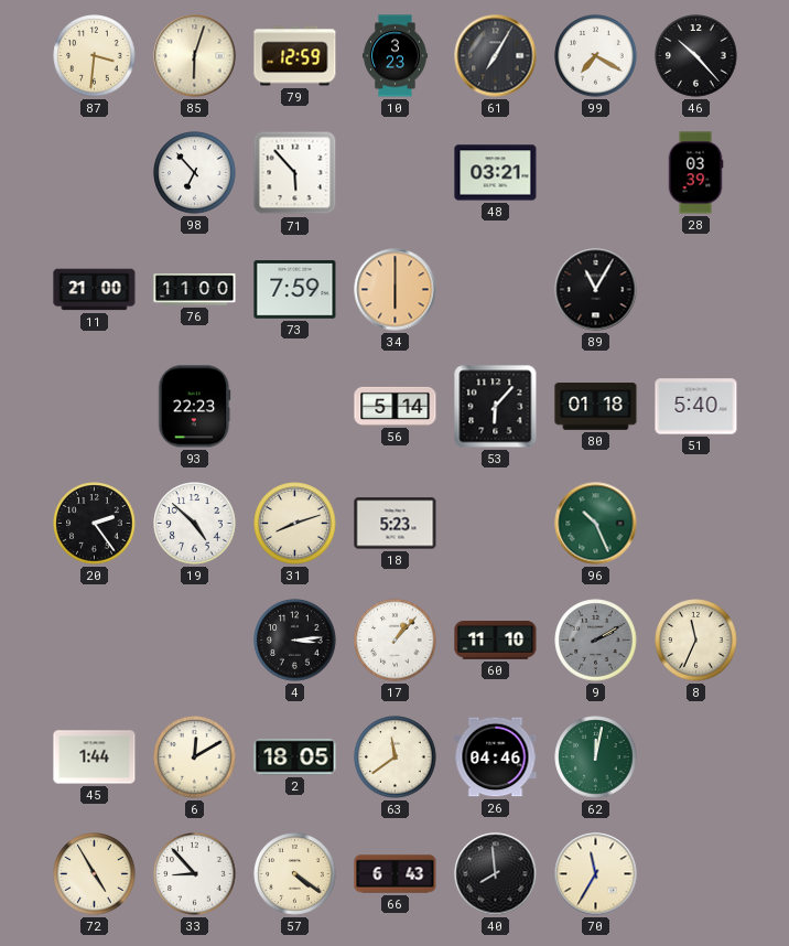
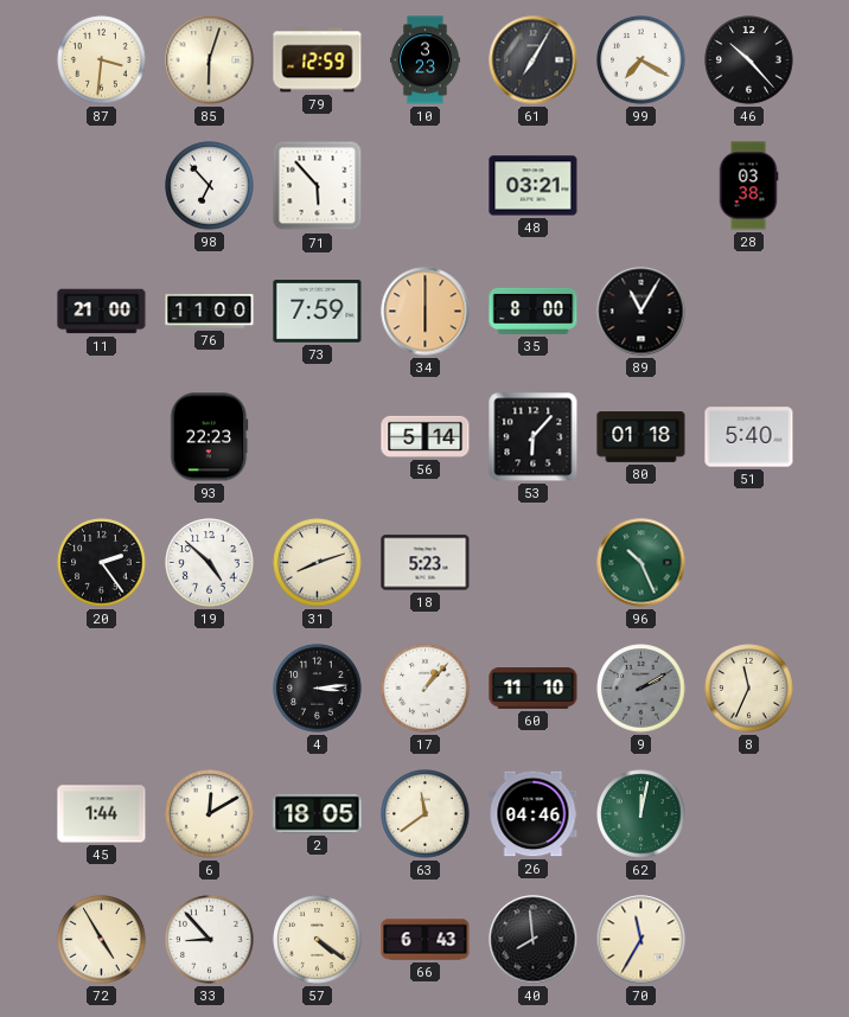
28: 03:39 -> 03:38
35: none -> 8:00
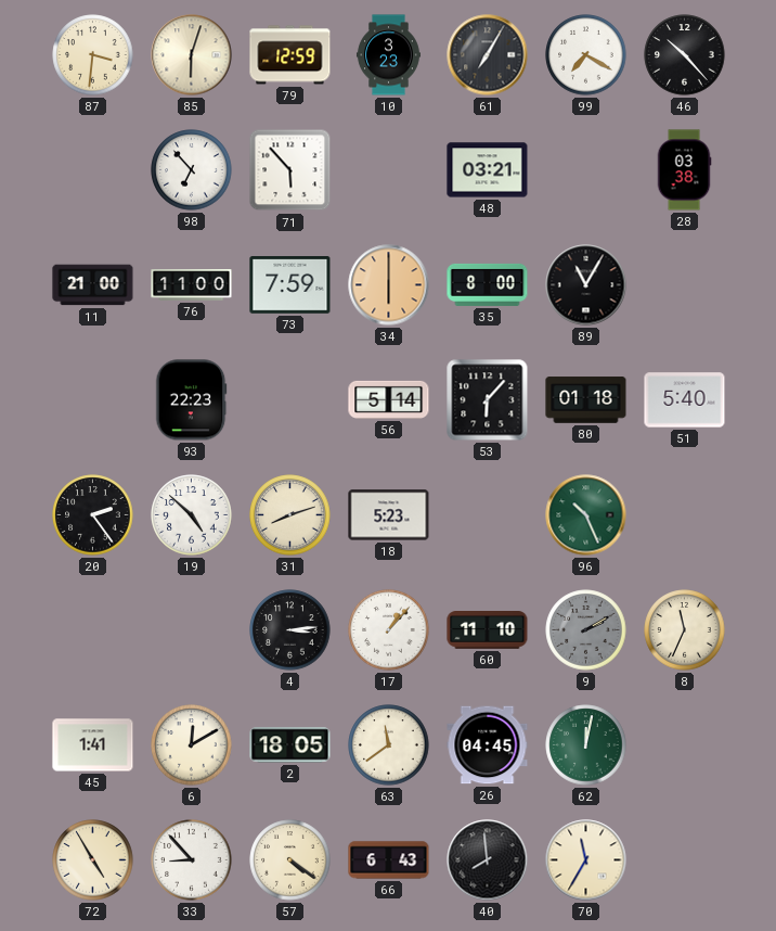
45: 1:44 -> 1:41
26: 04:46 -> 04:45
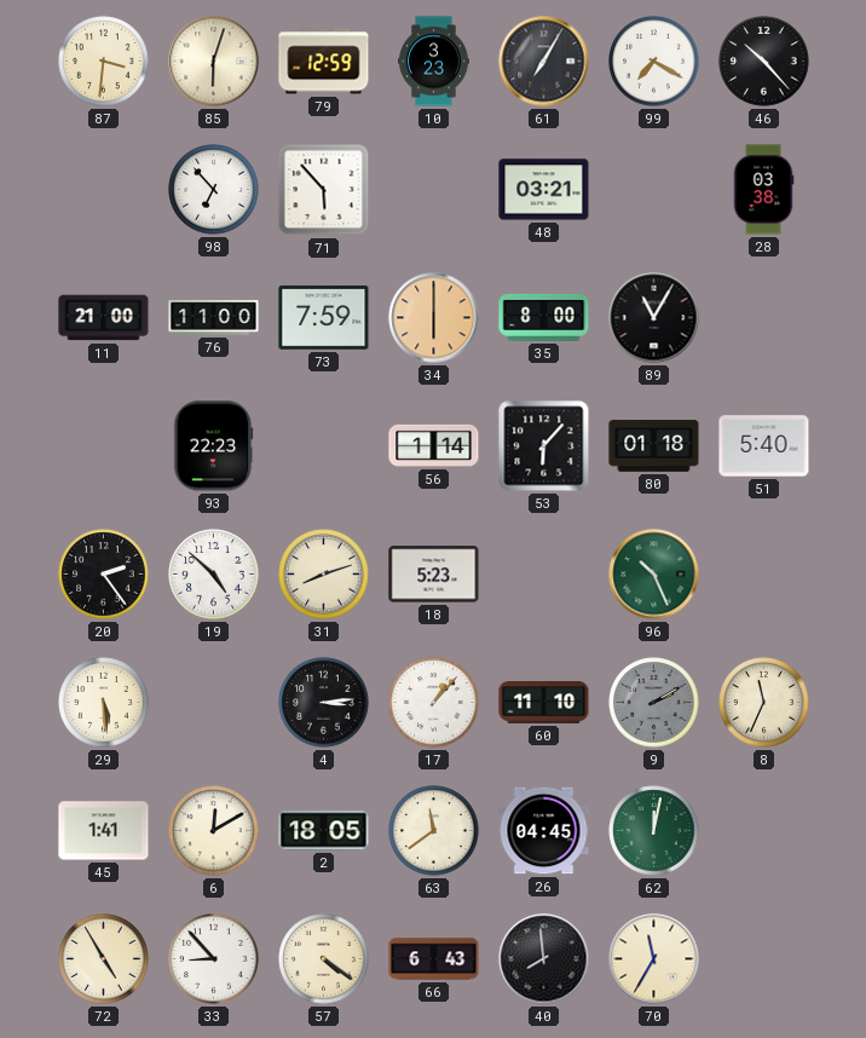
56: 5:14 -> 1:14
29: none -> 5:29
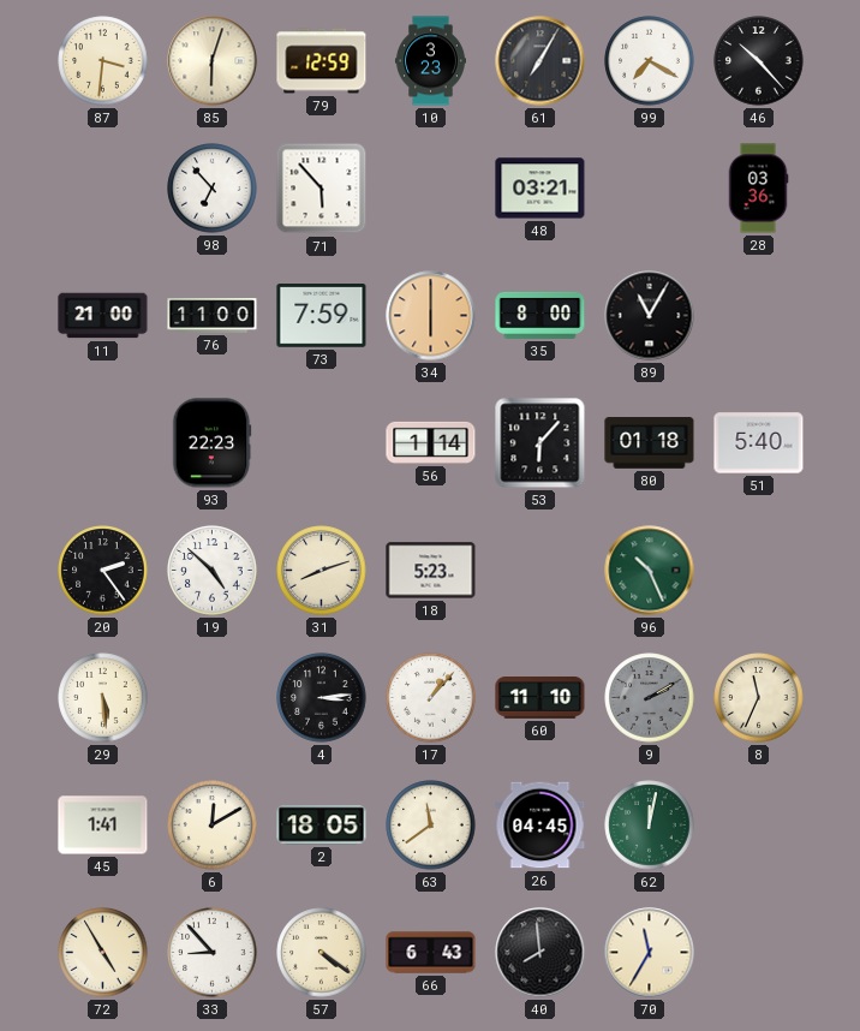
28: 03:38 -> 03:36
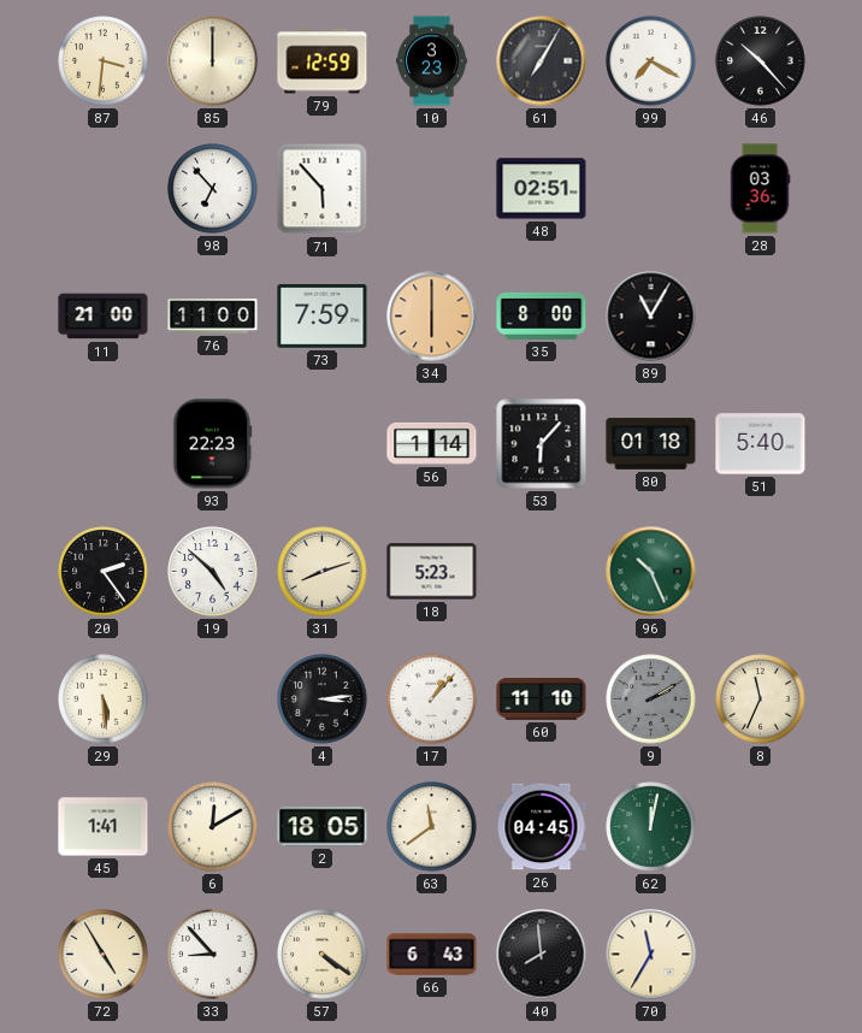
85: 6:03 -> 12:00
48: 03:21 -> 02:51
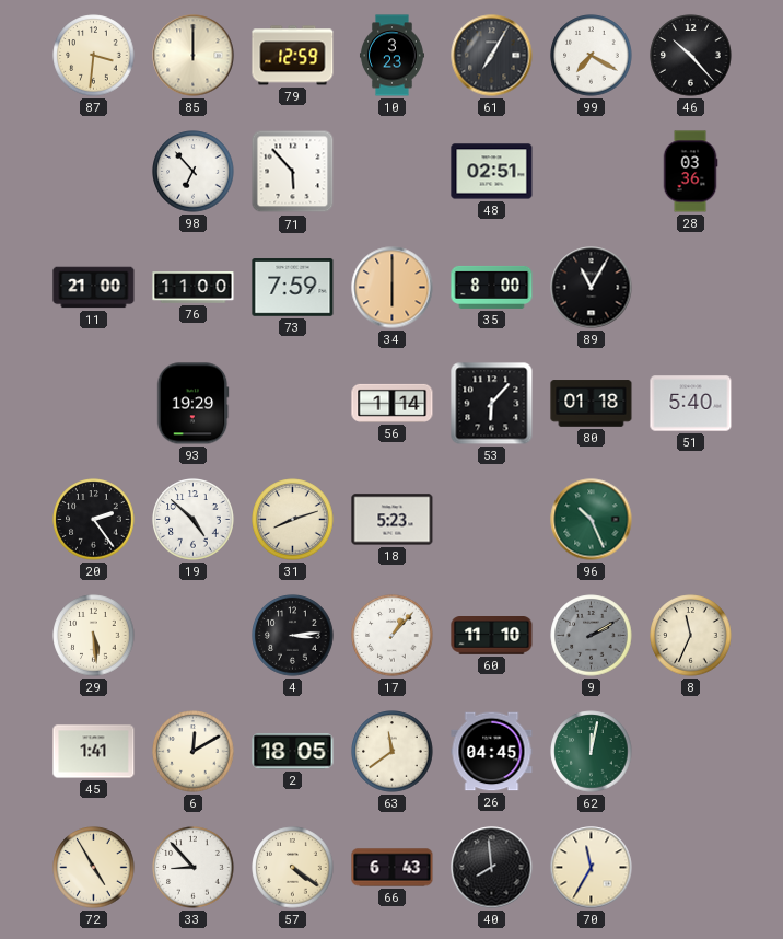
93: 22:23 -> 19:29
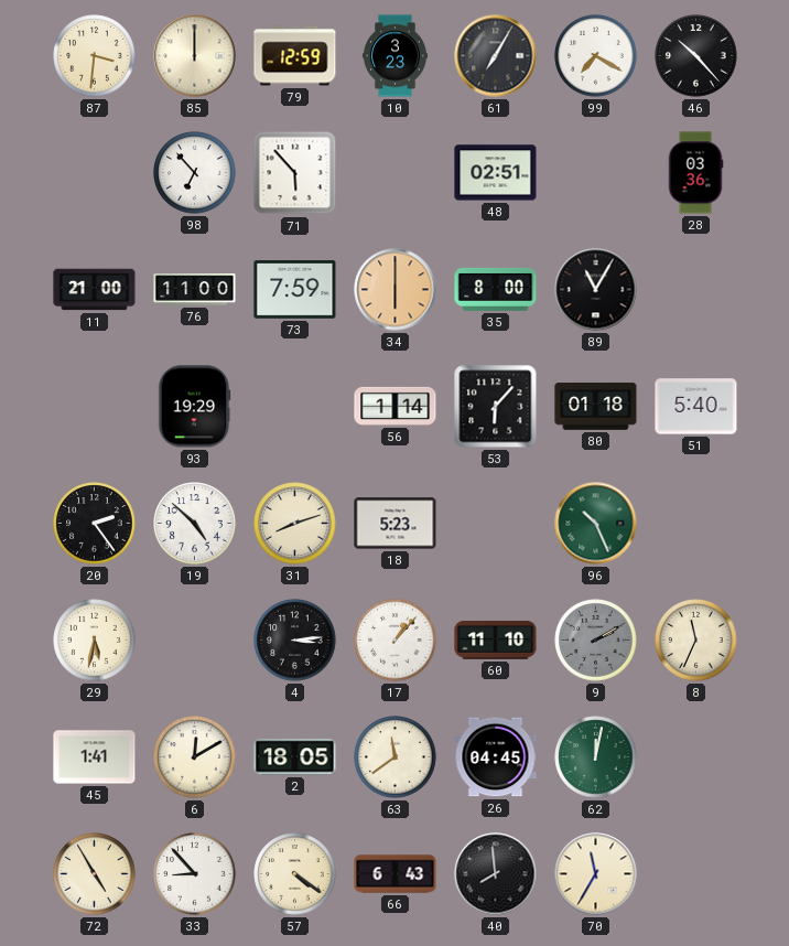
29: 5:29 -> 5:32
